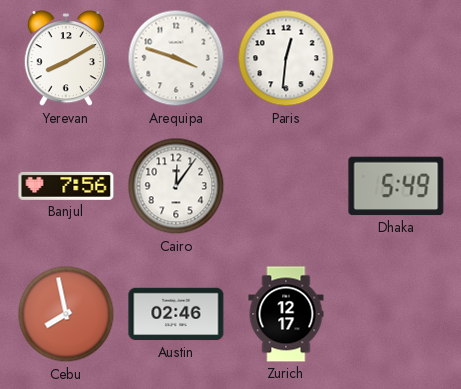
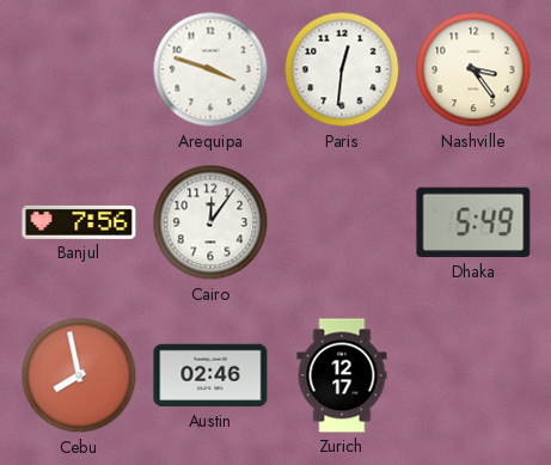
Yerevan: 8:10 -> none
Nashville: none -> 3:24
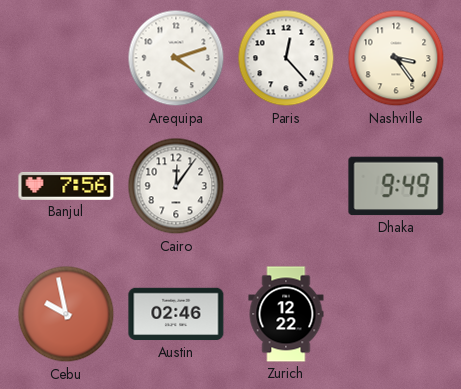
Arequipa: 3:48 -> 4:12
Paris: 12:31 -> 12:23
Dhaka: 5:49 -> 9:49
Cebu: 7:58 -> 9:58
Zurich: 12:17 -> 12:22
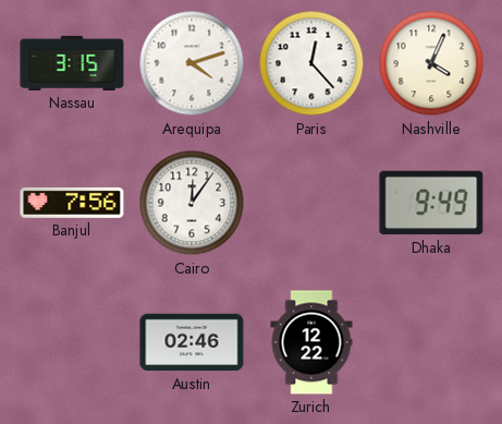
Nassau: none -> 3:15
Nashville: 3:24 -> 4:04
Cebu: 9:58 -> none
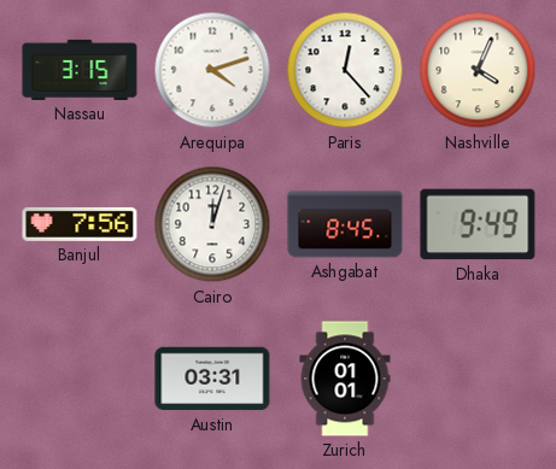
Cairo: 12:06 -> 12:03
Ashgabat: none -> 8:45
Austin: 02:46 -> 03:31
Zurich: 12:22 -> 01:01
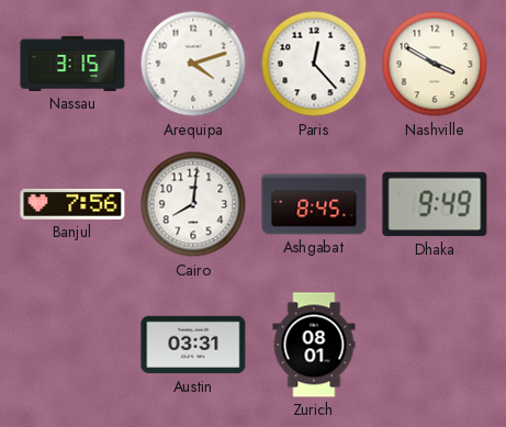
Nashville: 4:04 -> 3:50
Cairo: 12:03 -> 8:01
Zurich: 01:01 -> 08:01
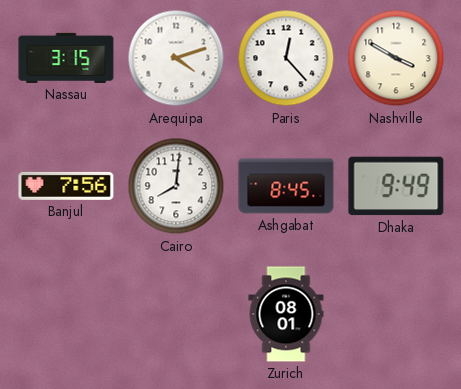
Austin: 03:31 -> none
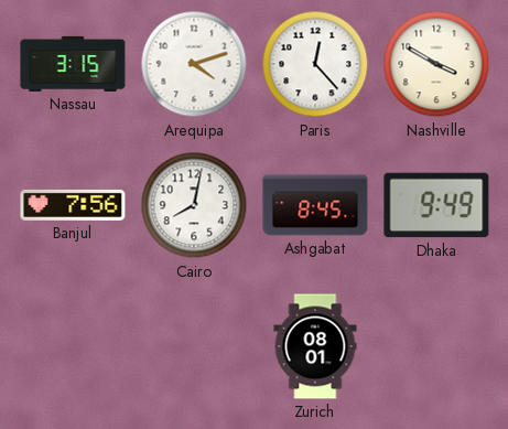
Cairo: 8:01 -> 8:02
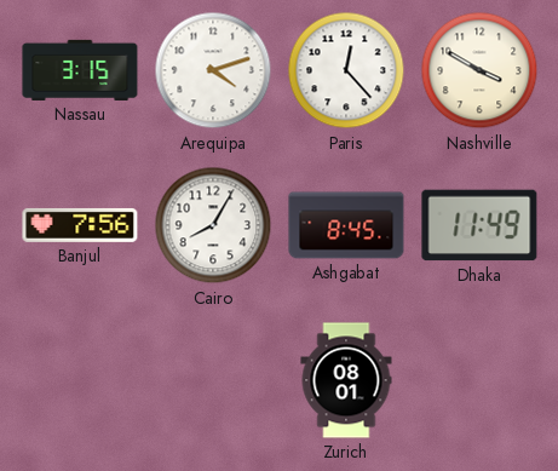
Cairo: 8:02 -> 8:05
Dhaka: 9:49 -> 11:49
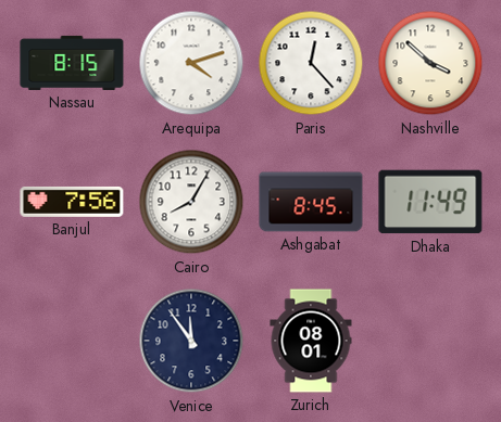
Nassau: 3:15 -> 8:15
Nashville: 3:50 -> 3:52
Venice: none -> 11:54
